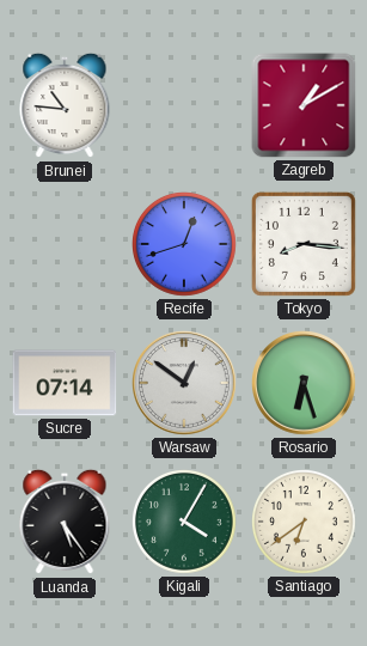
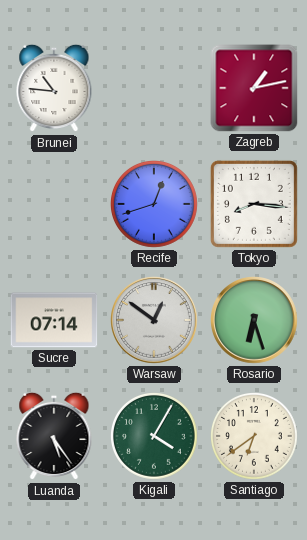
Zagreb: 1:10 -> 1:13
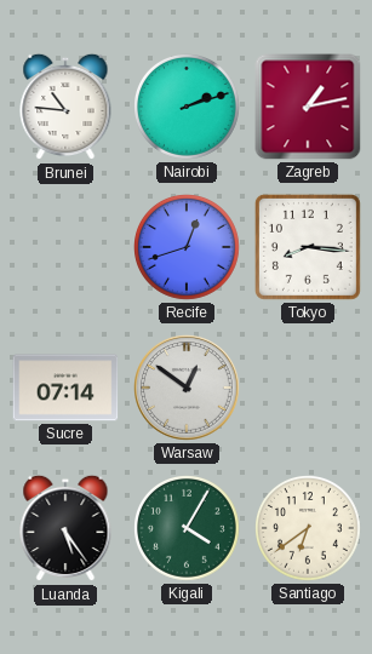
Nairobi: none -> 2:12
Rosario: 6:27 -> none
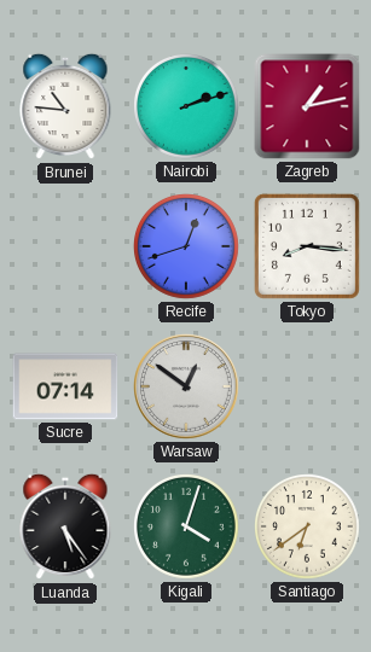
Kigali: 4:05 -> 4:03
